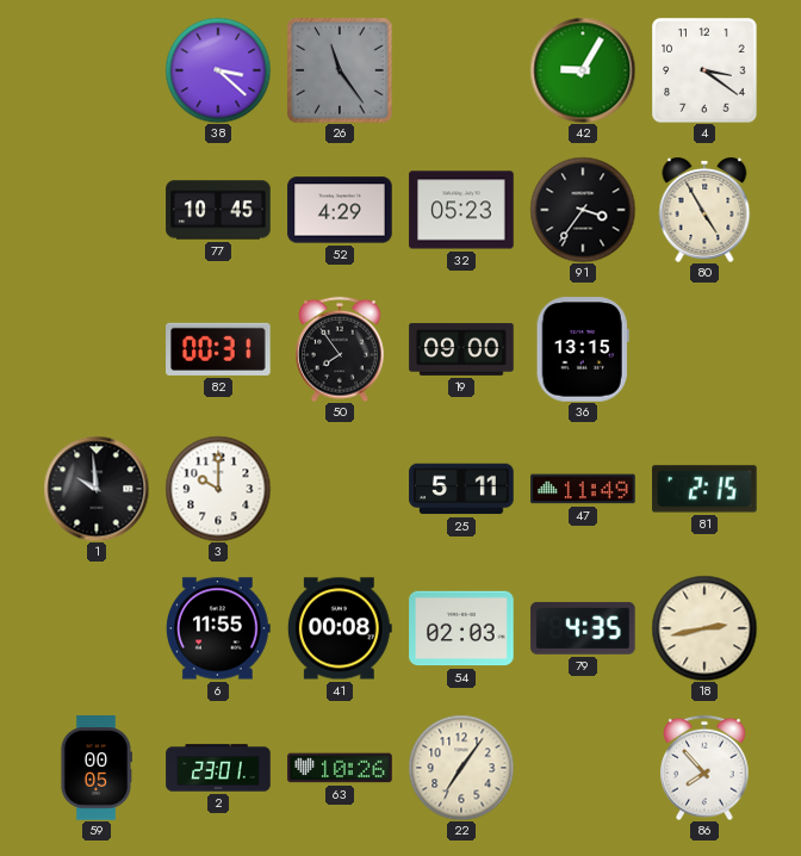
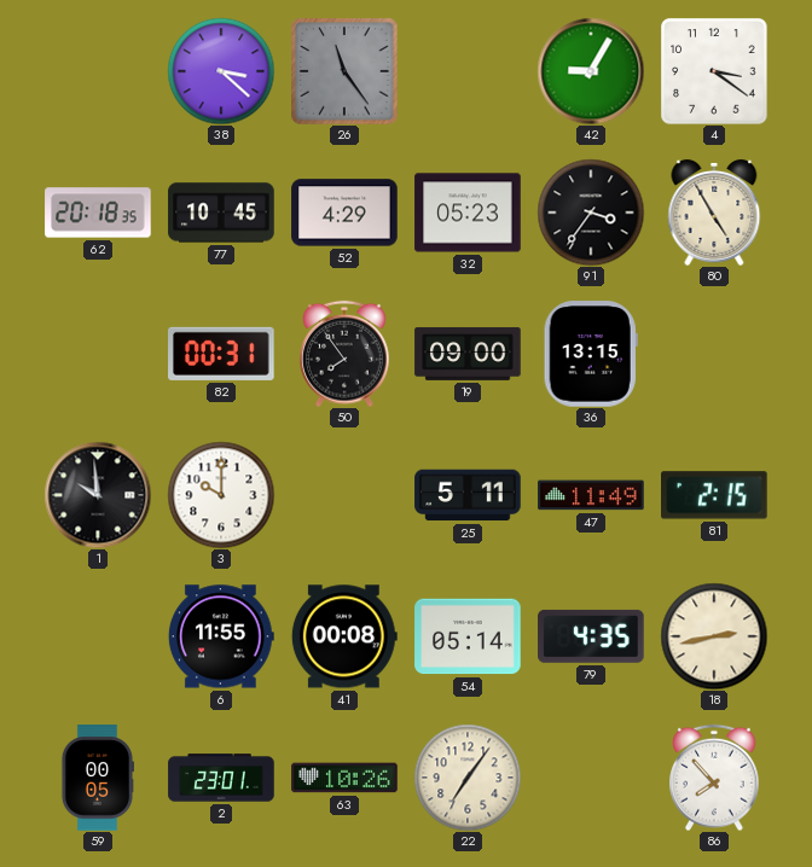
62: none -> 20:18
54: 02:03 -> 05:14
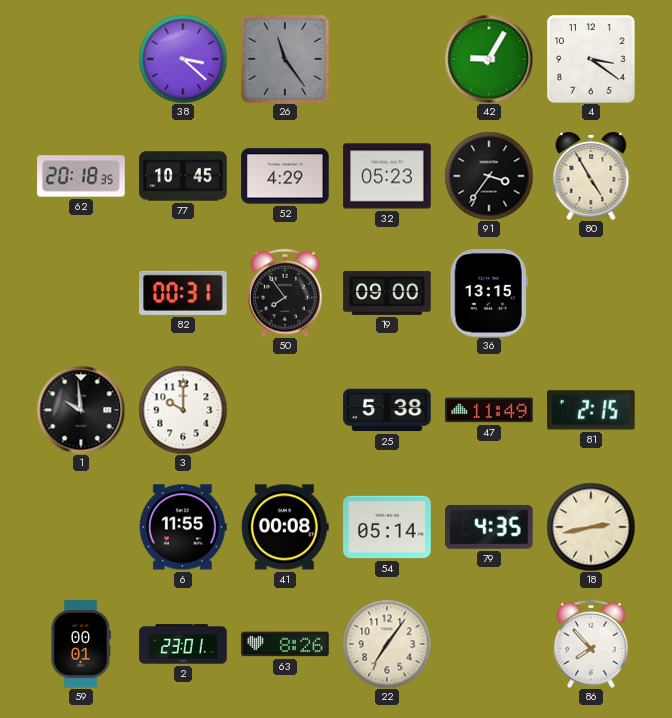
25: 5:11 -> 5:38
59: 00:05 -> 00:01
63: 10:26 -> 8:26
